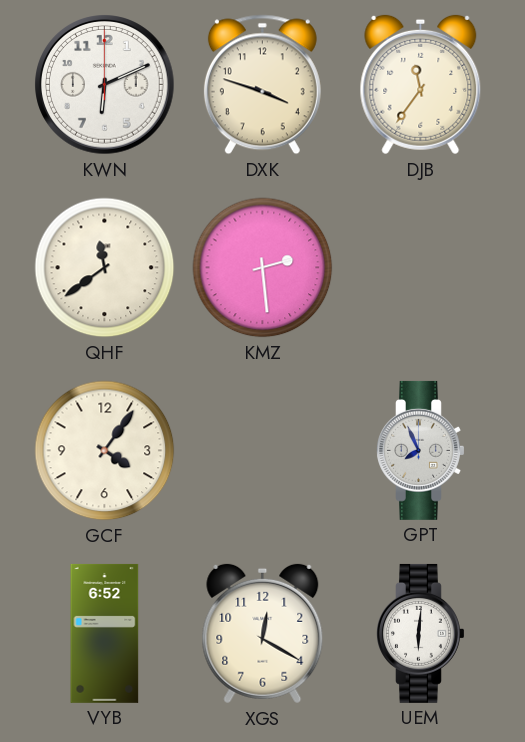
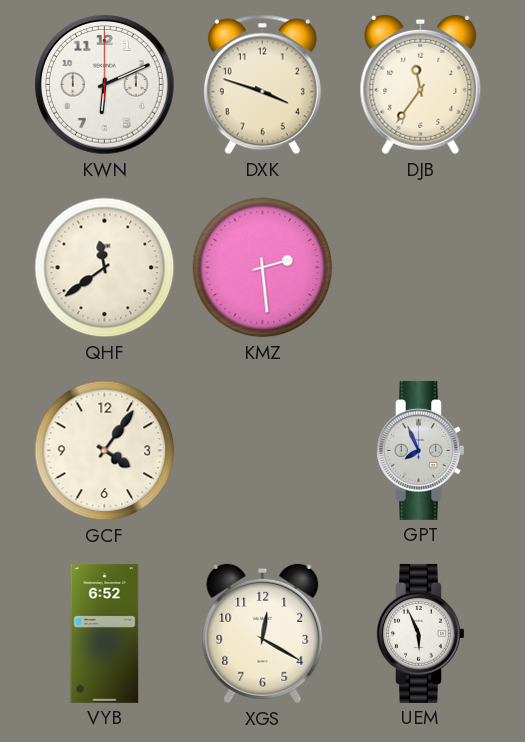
UEM: 6:01 -> 5:56
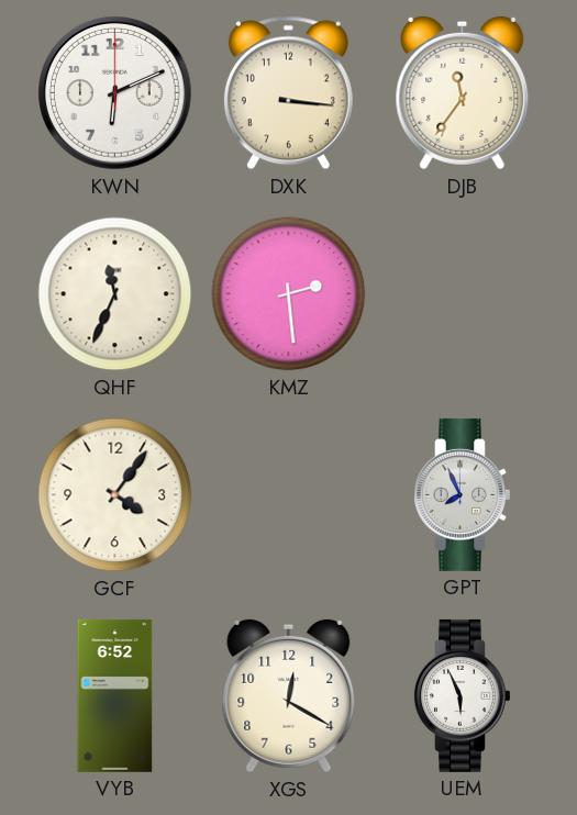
DXK: 3:48 -> 3:16
QHF: 11:39 -> 11:34
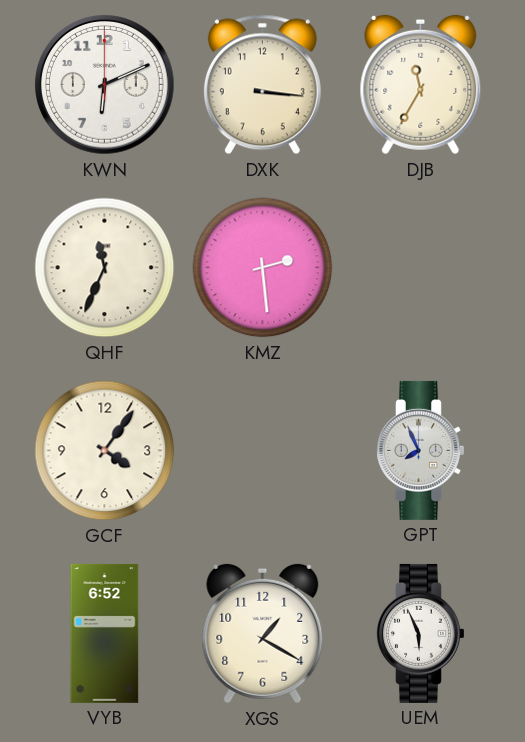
DJB: 11:36 -> 11:35
XGS: 12:20 -> 1:20
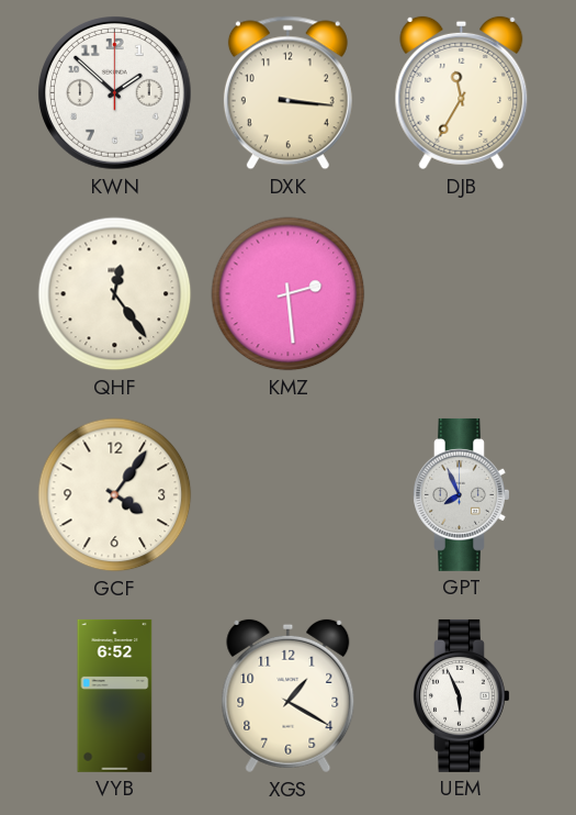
KWN: 6:11 -> 1:52
QHF: 11:34 -> 12:24
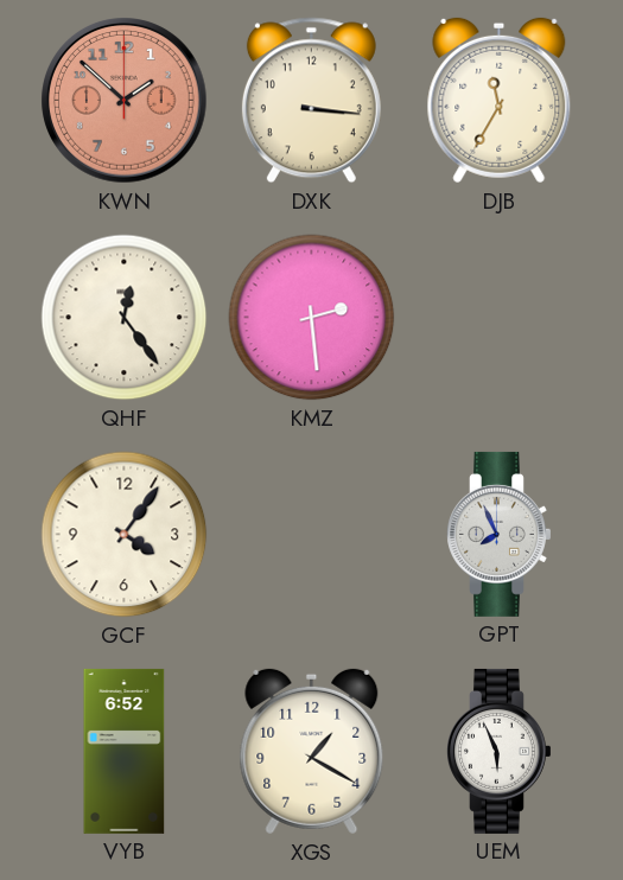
KWN dial: white -> salmon
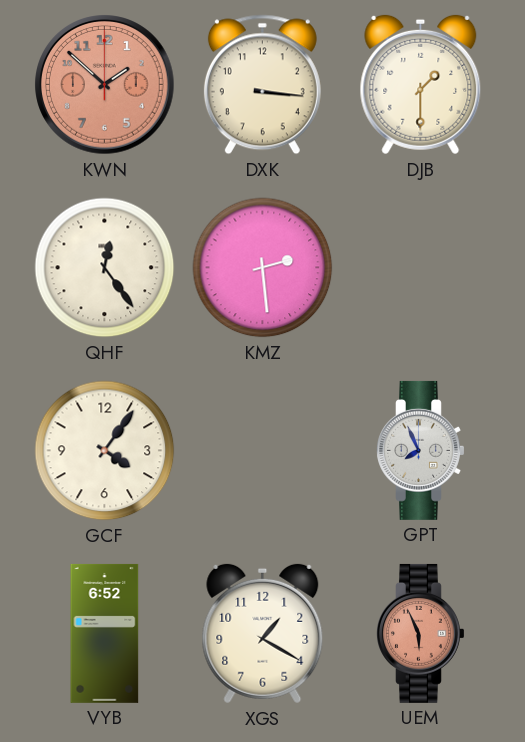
DJB: 11:35 -> 1:30
UEM dial: white -> salmon
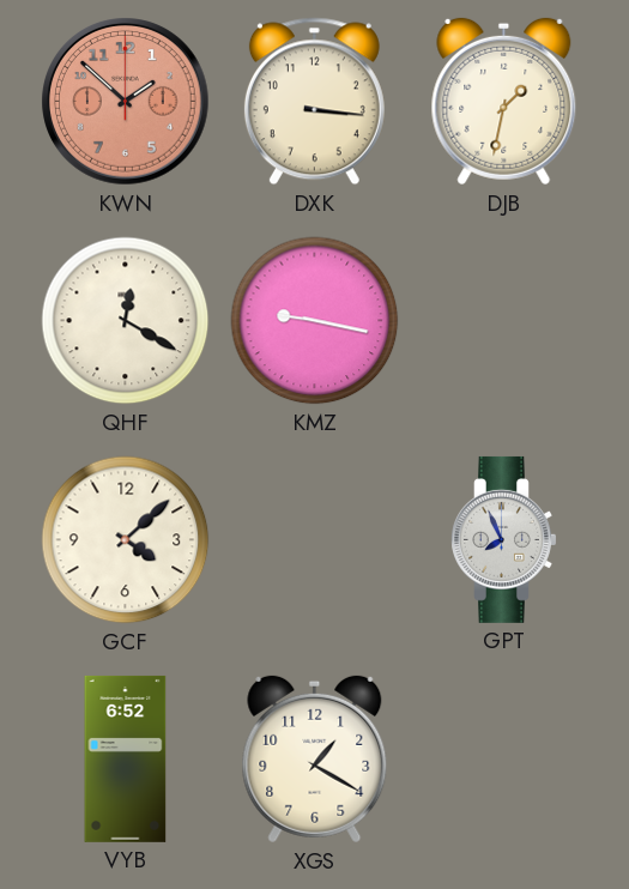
DJB: 1:30 -> 1:32
QHF: 12:24 -> 12:20
KMZ: 2:29 -> 9:17
GCF: 4:06 -> 4:08
UEM: 5:56 -> none
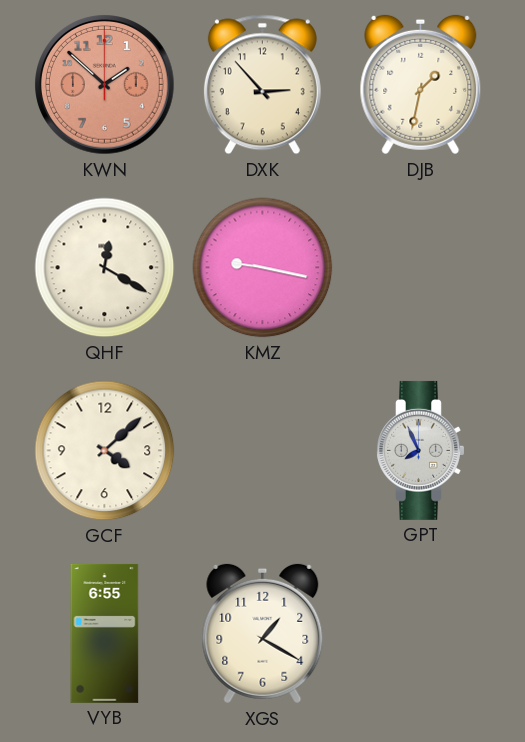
DXK: 3:16 -> 2:53
VYB: 6:52 -> 6:55
